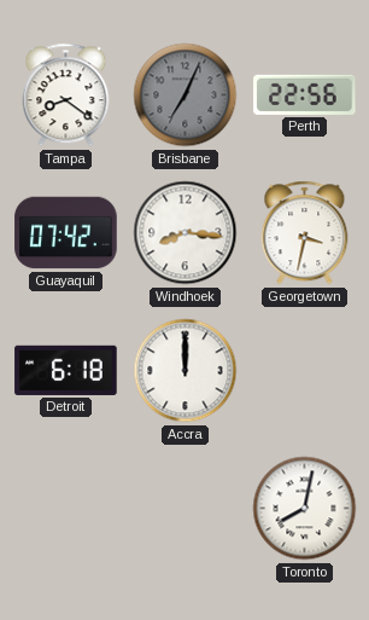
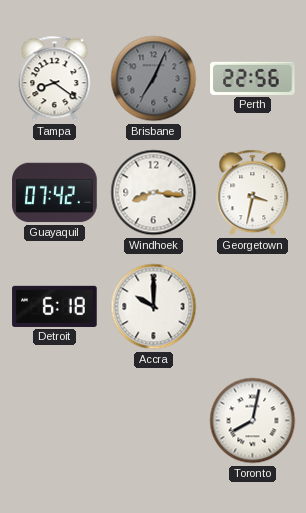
Accra: 12:00 -> 10:00
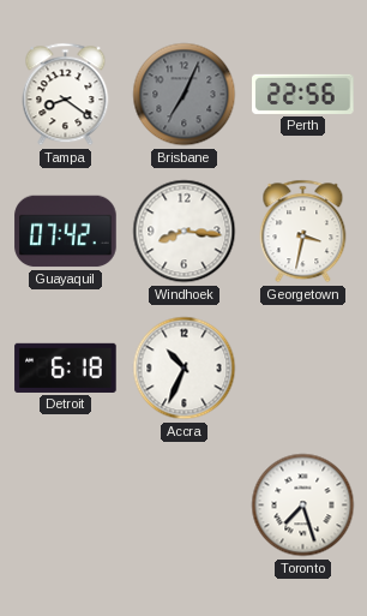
Accra: 10:00 -> 10:34
Toronto: 8:02 -> 7:27
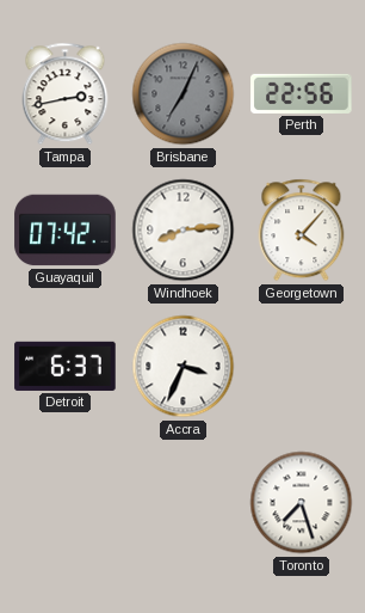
Tampa: 8:21 -> 2:43
Windhoek: 8:16 -> 8:14
Georgetown: 3:32 -> 4:07
Detroit: 6:18 -> 6:37
Accra: 10:34 -> 3:34
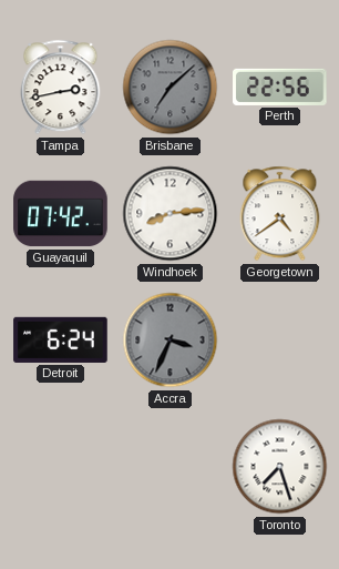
Brisbane: 7:04 -> 7:08
Georgetown: 4:07 -> 4:39
Detroit: 6:37 -> 6:24
Accra dial: white -> grey
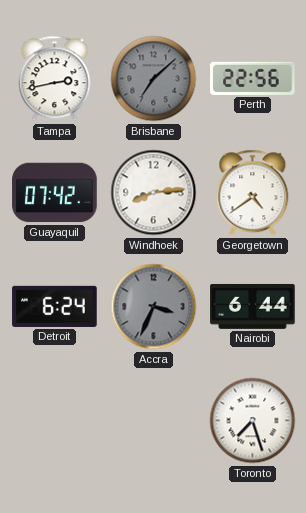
Nairobi: none -> 6:44
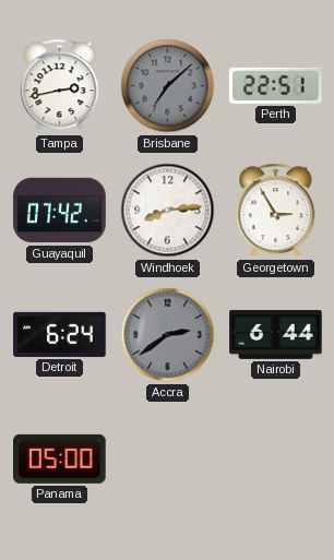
Perth: 22:56 -> 22:51
Georgetown: 4:39 -> 2:55
Accra: 3:34 -> 2:39
Panama: none -> 05:00
Toronto: 7:27 -> none
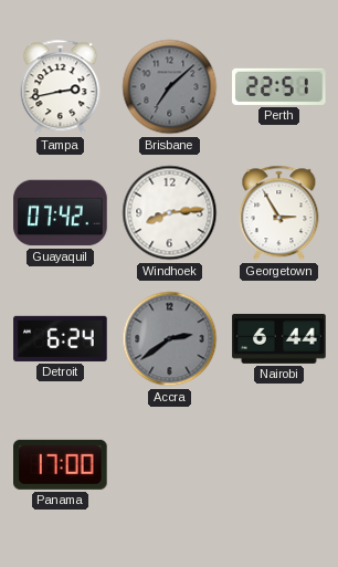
Panama: 05:00 -> 17:00
